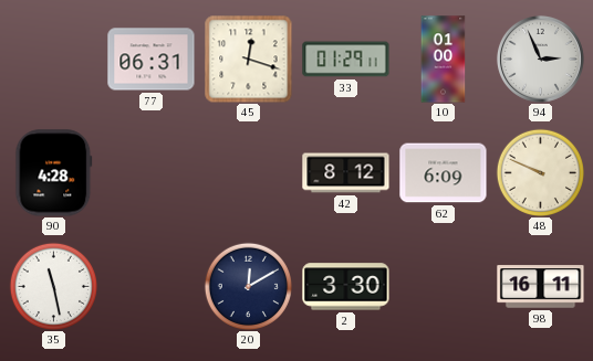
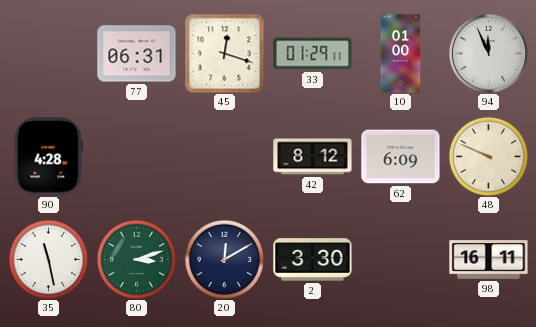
94: 2:56 -> 11:56
80: none -> 3:12
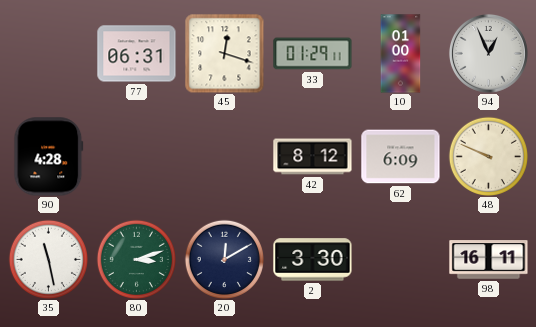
94: 11:56 -> 12:56
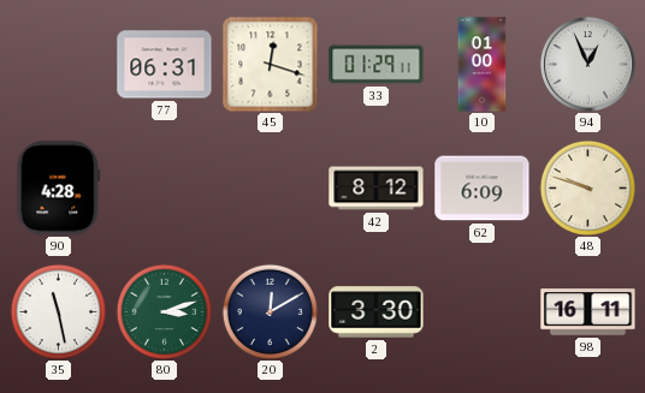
48: 9:49 -> 9:48
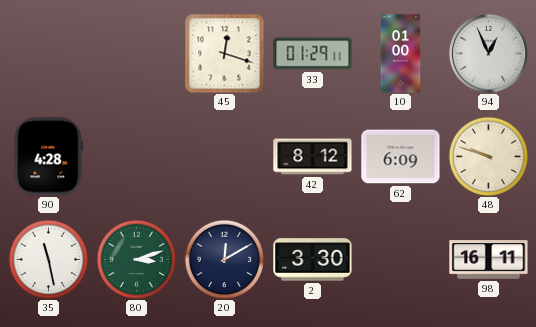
77: 06:31 -> none
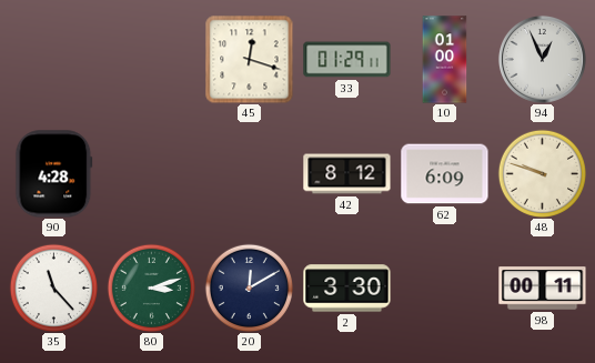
35: 11:28 -> 11:23
98: 16:11 -> 00:11
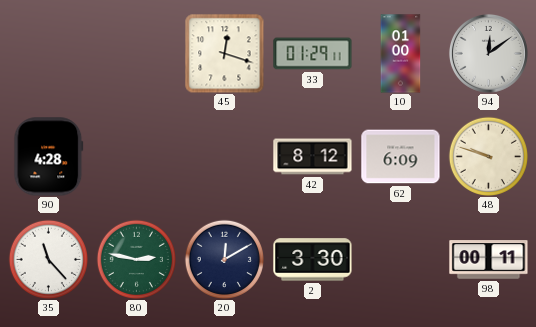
94: 12:56 -> 12:09
80: 3:12 -> 2:47
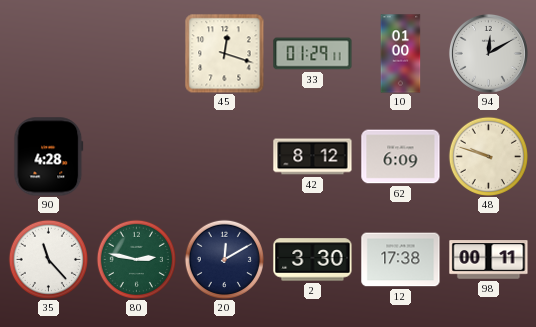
94: 12:09 -> 12:10
12: none -> 17:38
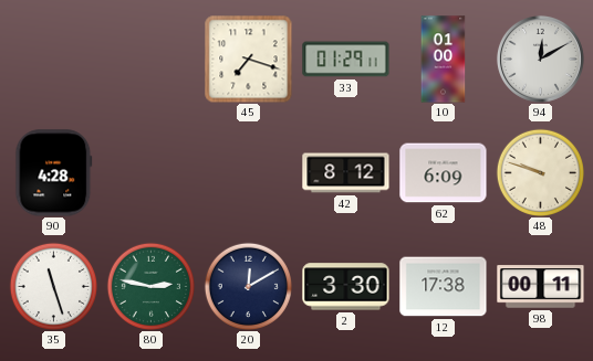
45: 12:18 -> 7:18
35: 11:23 -> 11:27
